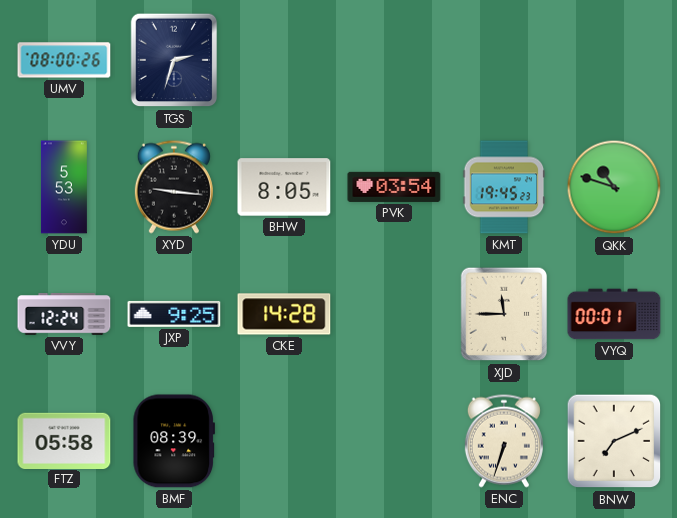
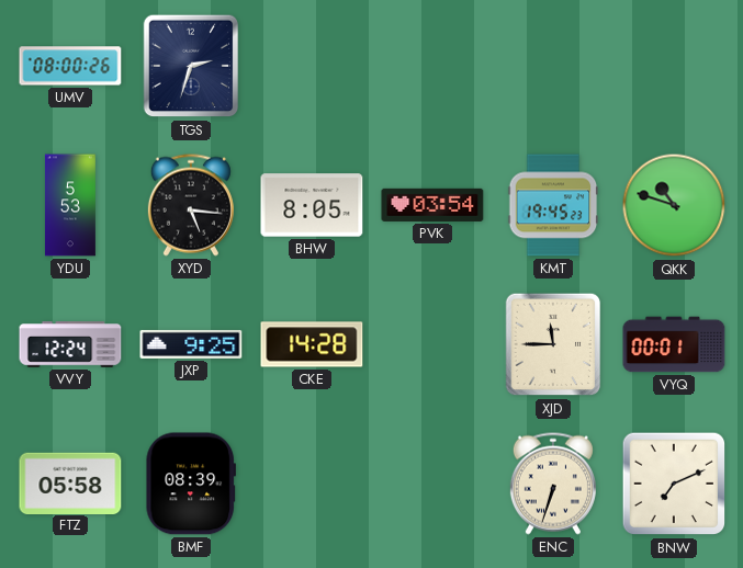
XYD: 9:16 -> 5:16
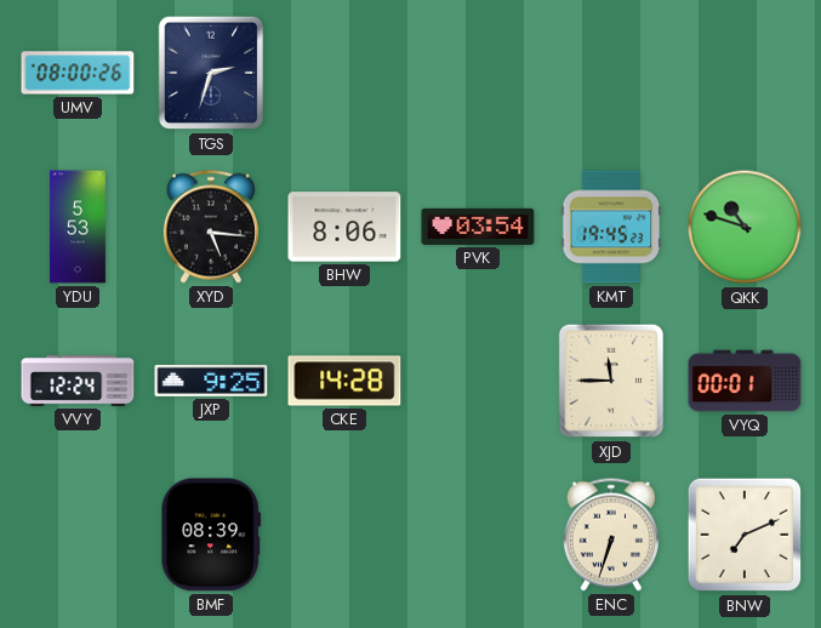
BHW: 8:05 -> 8:06
FTZ: 05:58 -> none
